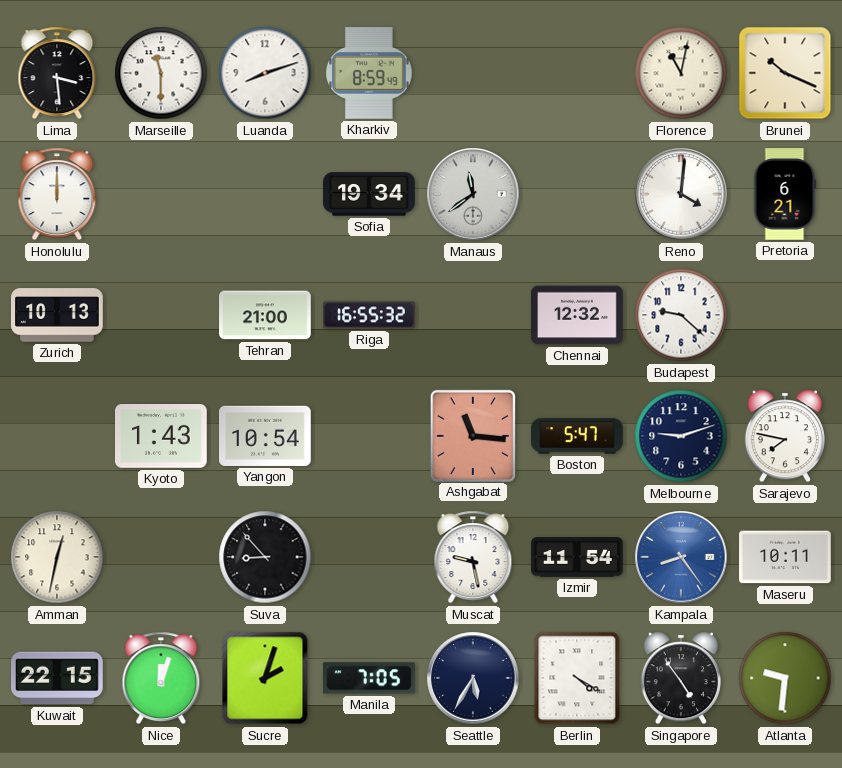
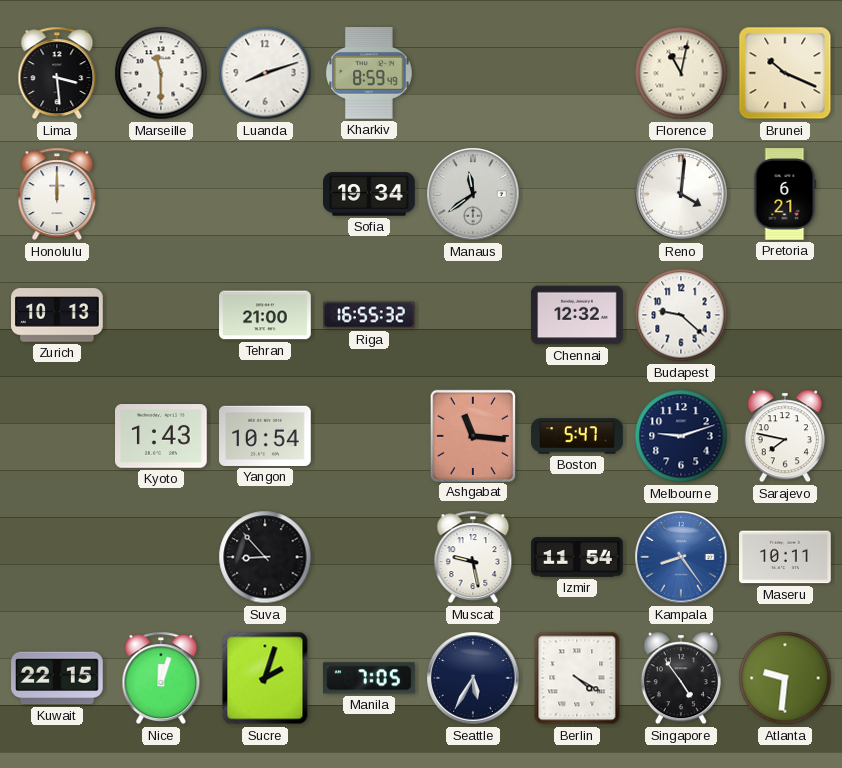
Amman: 12:32 -> none
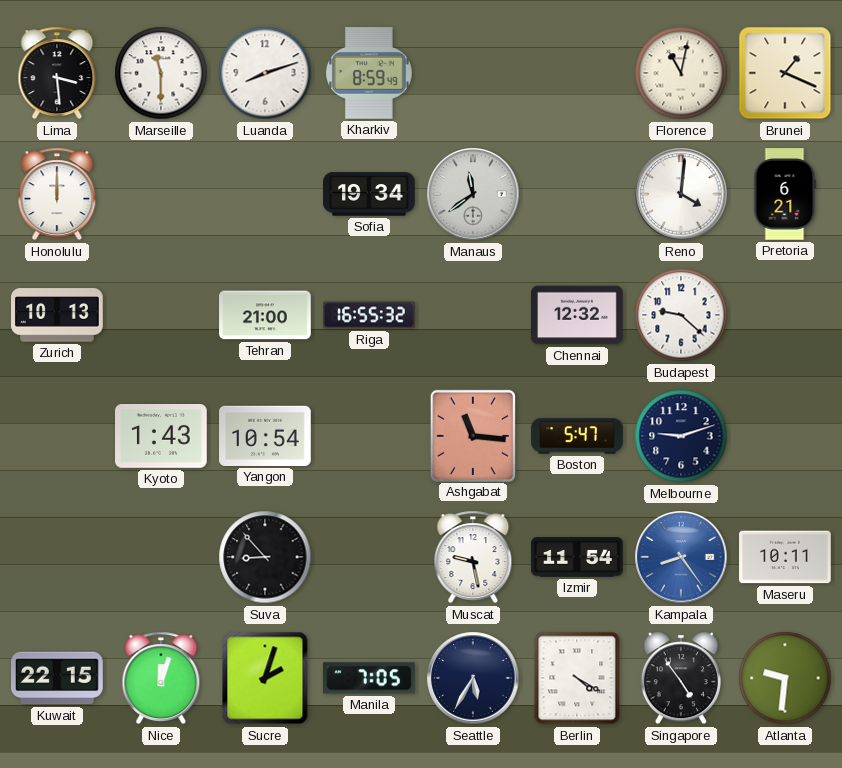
Brunei: 10:19 -> 1:19
Sarajevo: 7:47 -> none
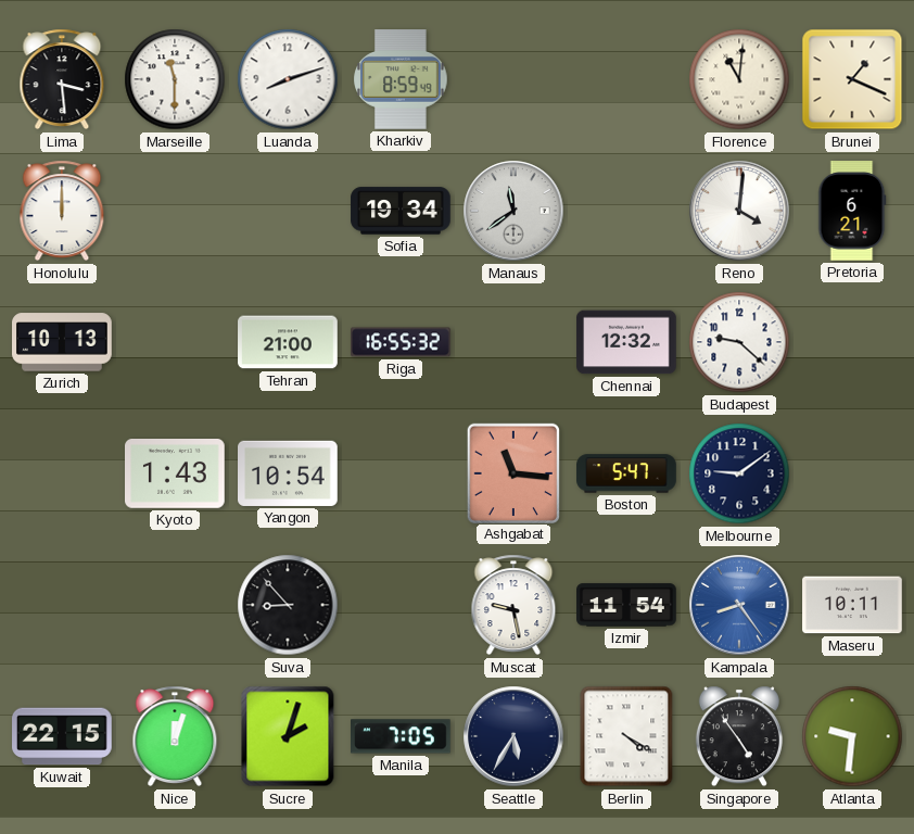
Florence: 11:02 -> 11:01
Melbourne: 9:12 -> 9:09
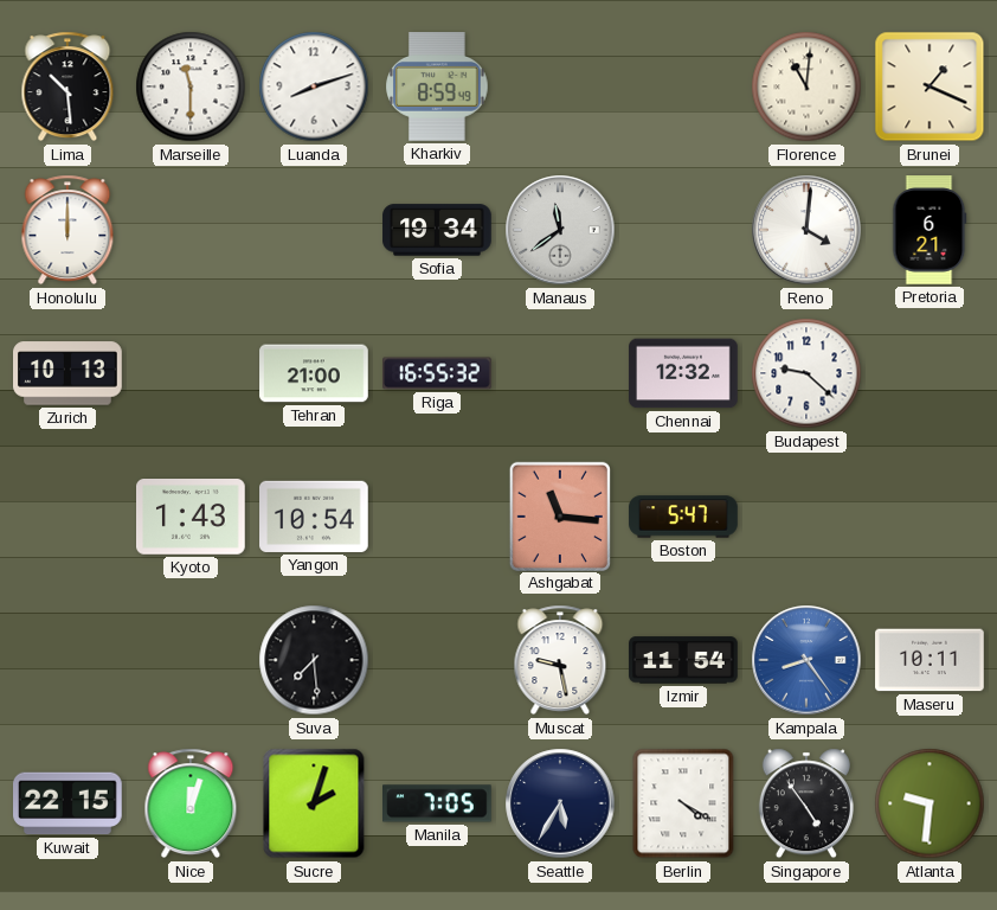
Lima: 3:29 -> 10:29
Melbourne: 9:09 -> none
Suva: 8:53 -> 7:29
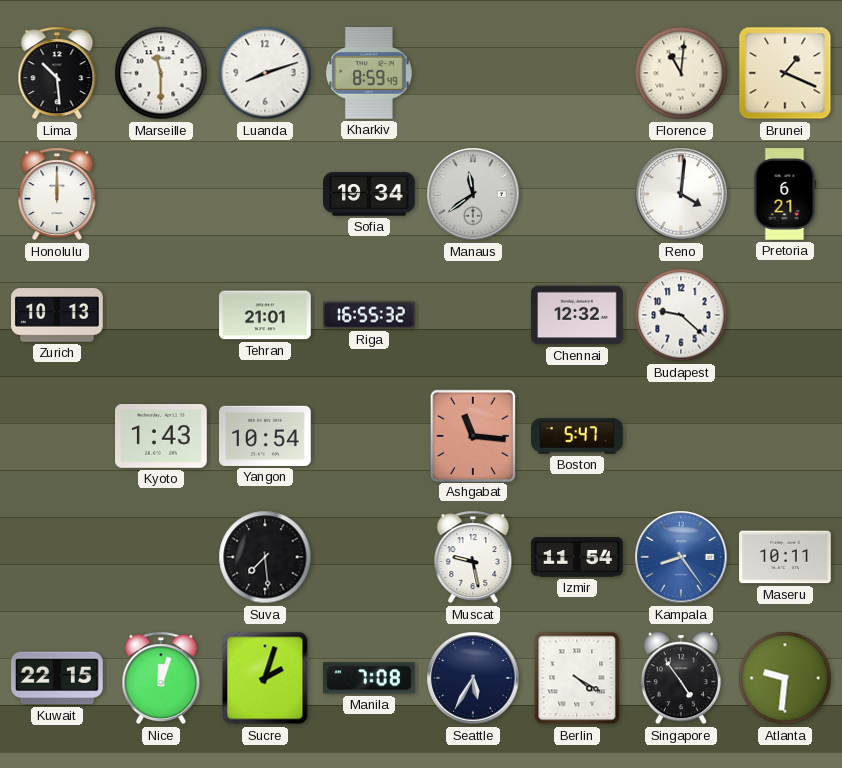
Tehran: 21:00 -> 21:01
Manila: 7:05 -> 7:08
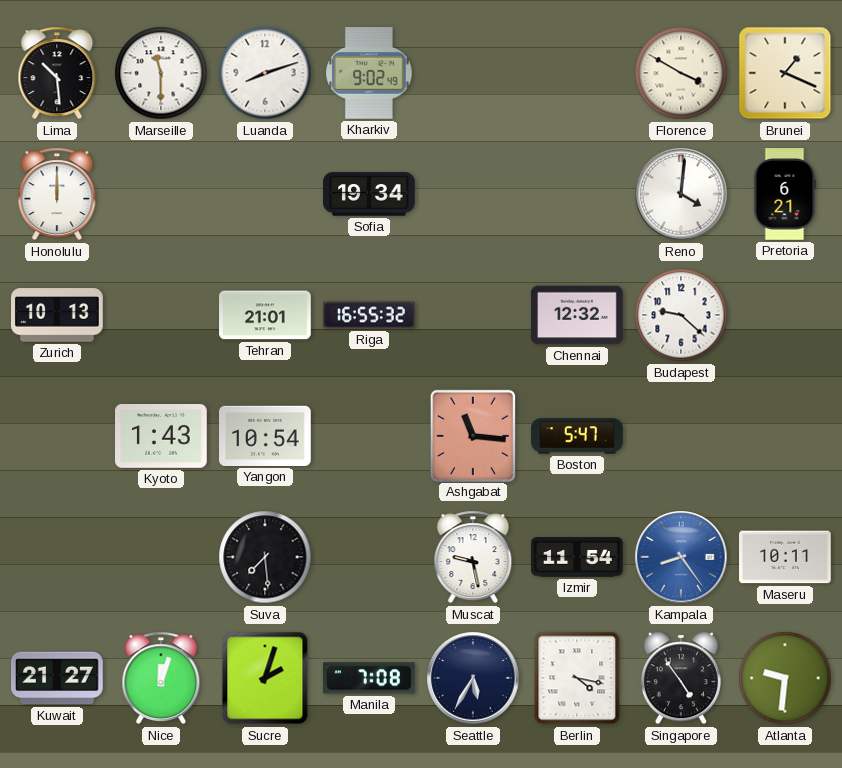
Kharkiv: 8:59 -> 9:02
Florence: 11:01 -> 3:50
Manaus: 11:39 -> none
Kuwait: 22:15 -> 21:27
Berlin: 4:20 -> 4:17
